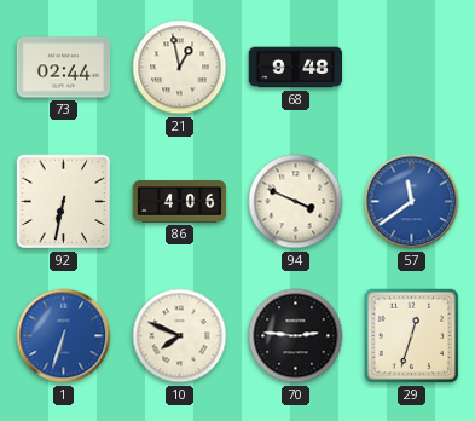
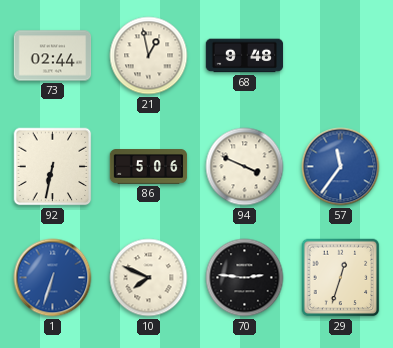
86: 4:06 -> 5:06
57: 11:39 -> 11:36
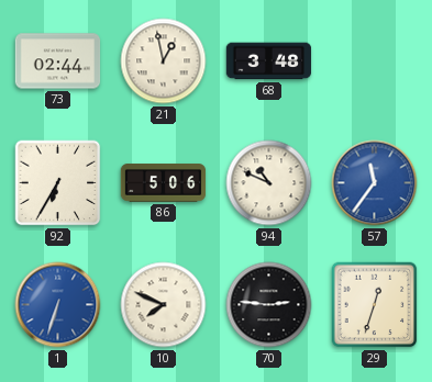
68: 9:48 -> 3:48
92: 6:32 -> 6:35
94: 3:49 -> 10:49
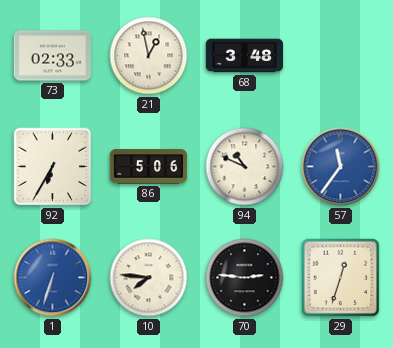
73: 02:44 -> 02:33
10: 7:49 -> 7:46
